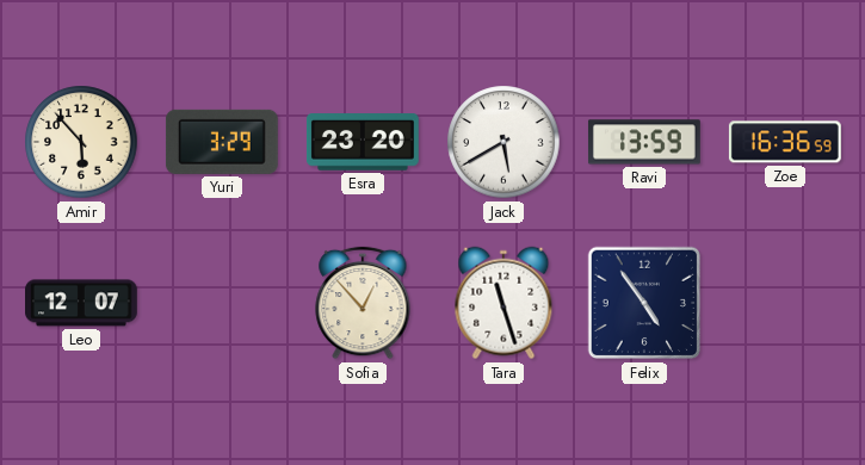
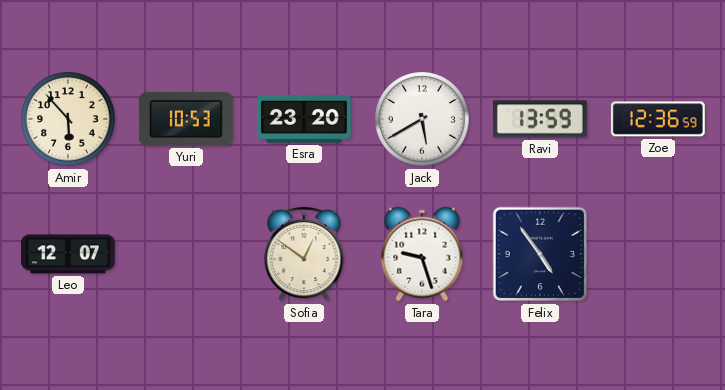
Yuri: 3:29 -> 10:53
Zoe: 16:36 -> 12:36
Sofia: 12:53 -> 12:51
Tara: 11:27 -> 9:27
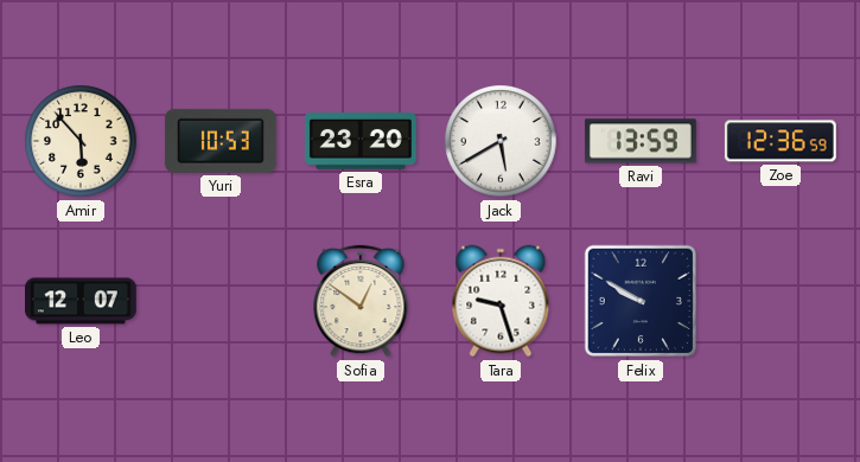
Felix: 4:54 -> 9:50
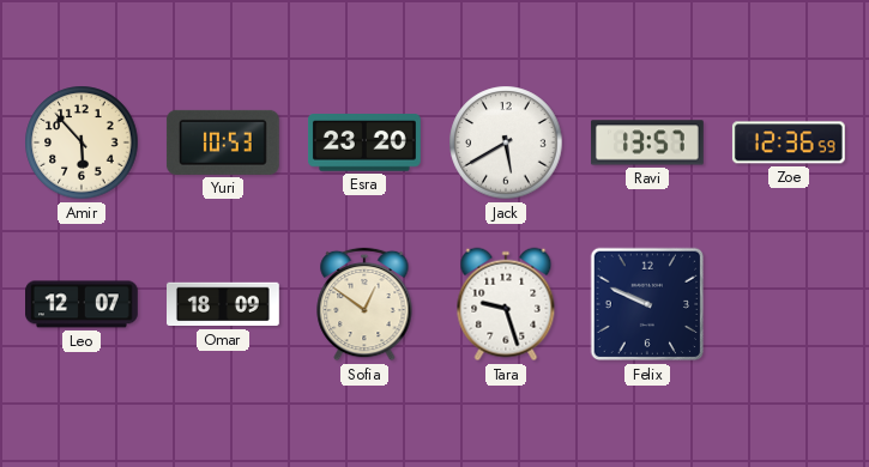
Ravi: 13:59 -> 13:57
Omar: none -> 18:09
Felix: 9:50 -> 9:49
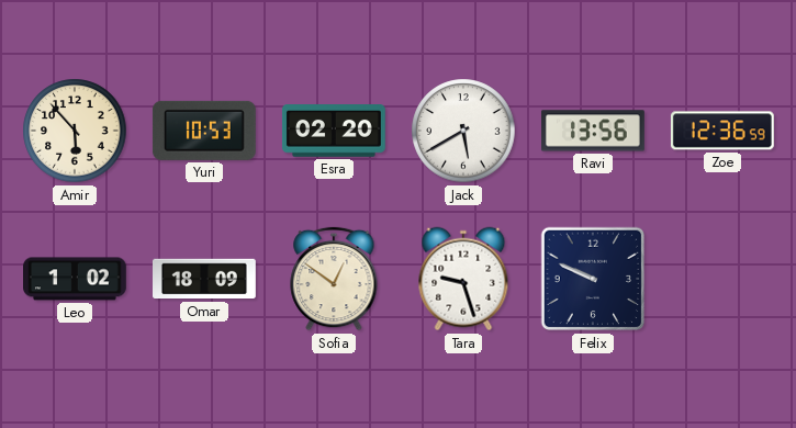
Esra: 23:20 -> 02:20
Ravi: 13:57 -> 13:56
Leo: 12:07 -> 1:02
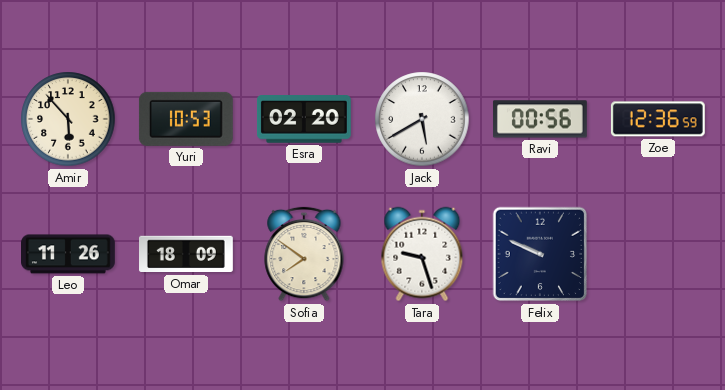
Ravi: 13:56 -> 00:56
Leo: 1:02 -> 11:26
Sofia: 12:51 -> 7:51
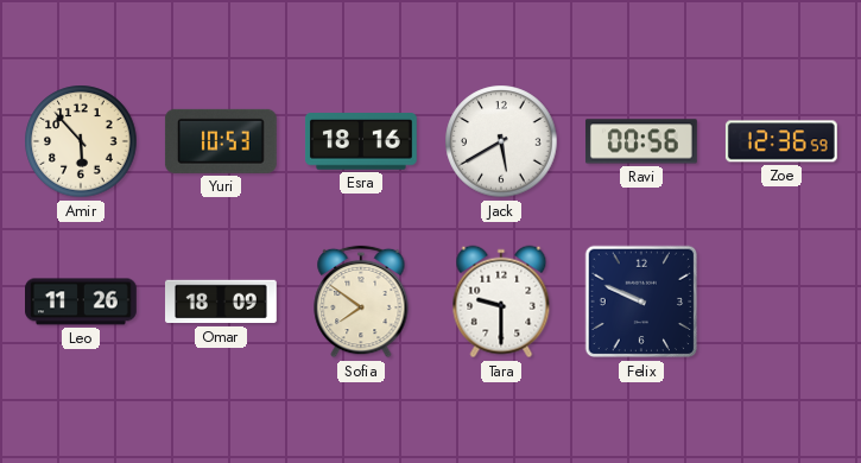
Esra: 02:20 -> 18:16
Tara: 9:27 -> 9:30
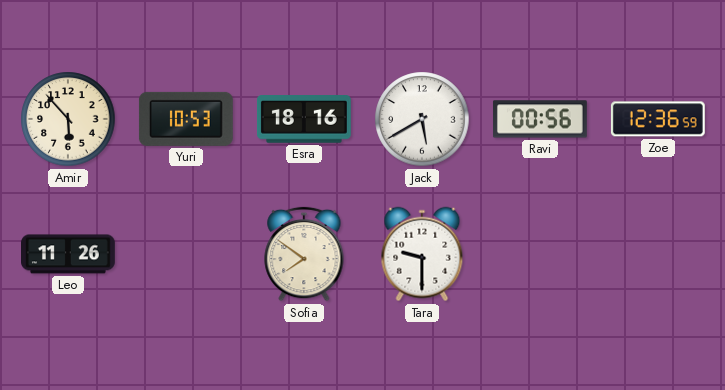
Omar: 18:09 -> none
Felix: 9:49 -> none
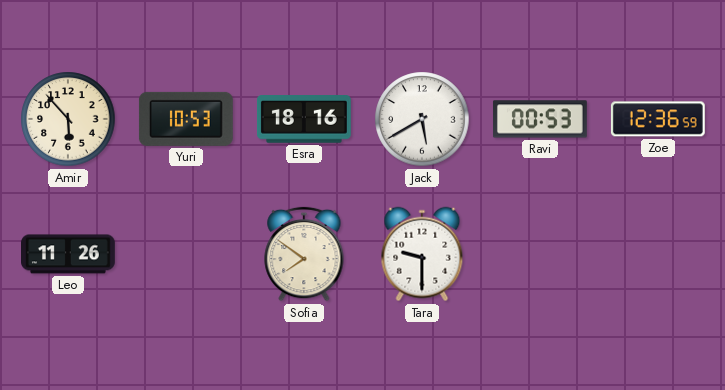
Ravi: 00:56 -> 00:53
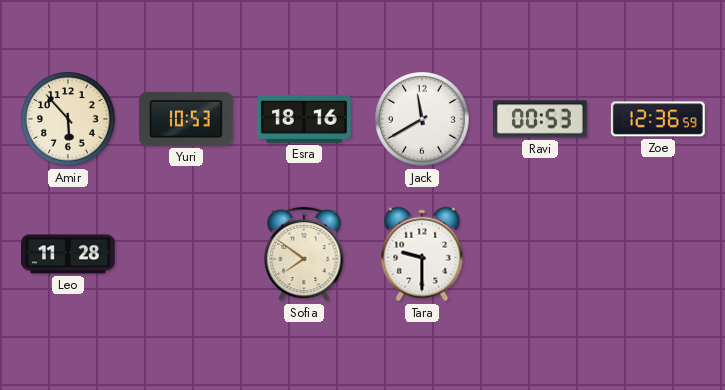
Jack: 5:40 -> 11:40
Leo: 11:26 -> 11:28
